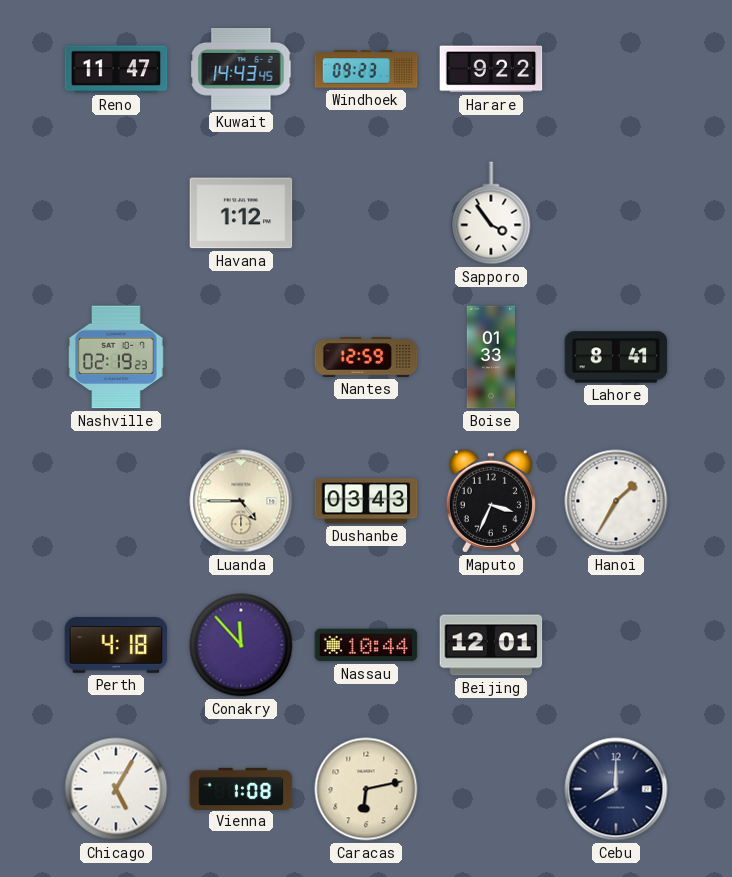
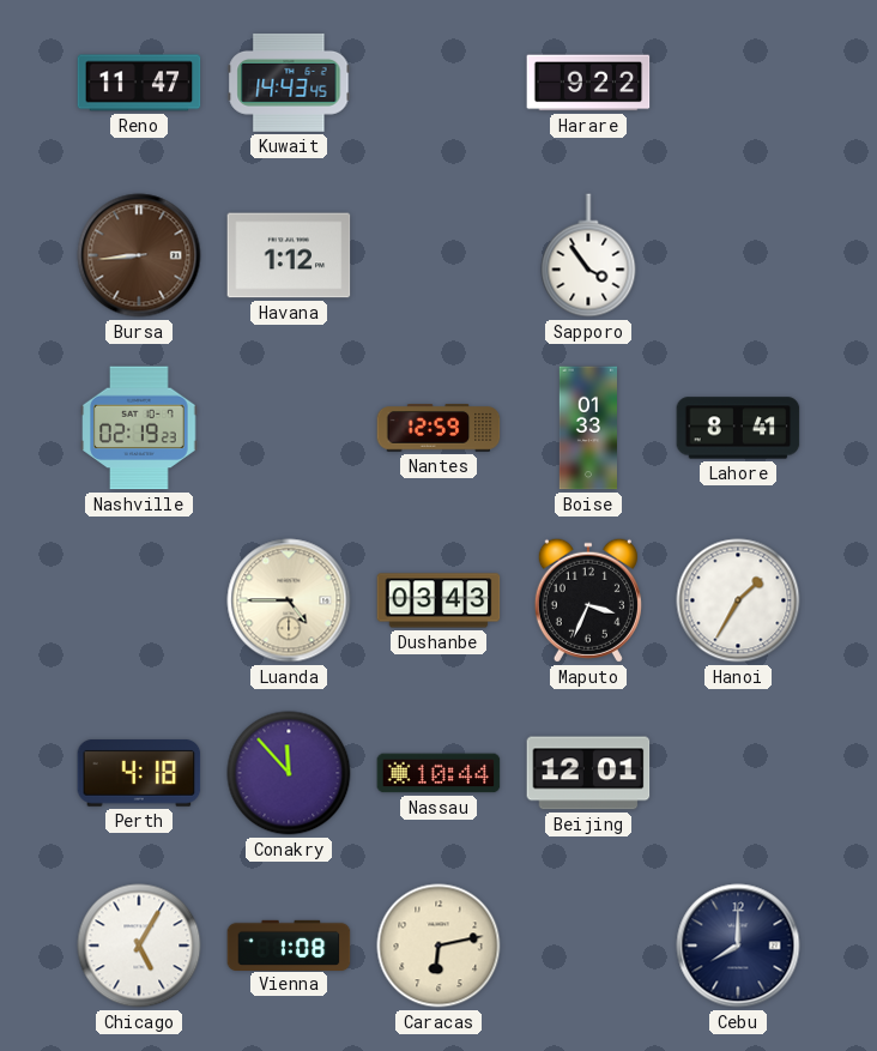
Windhoek: 09:23 -> none
Bursa: none -> 8:44
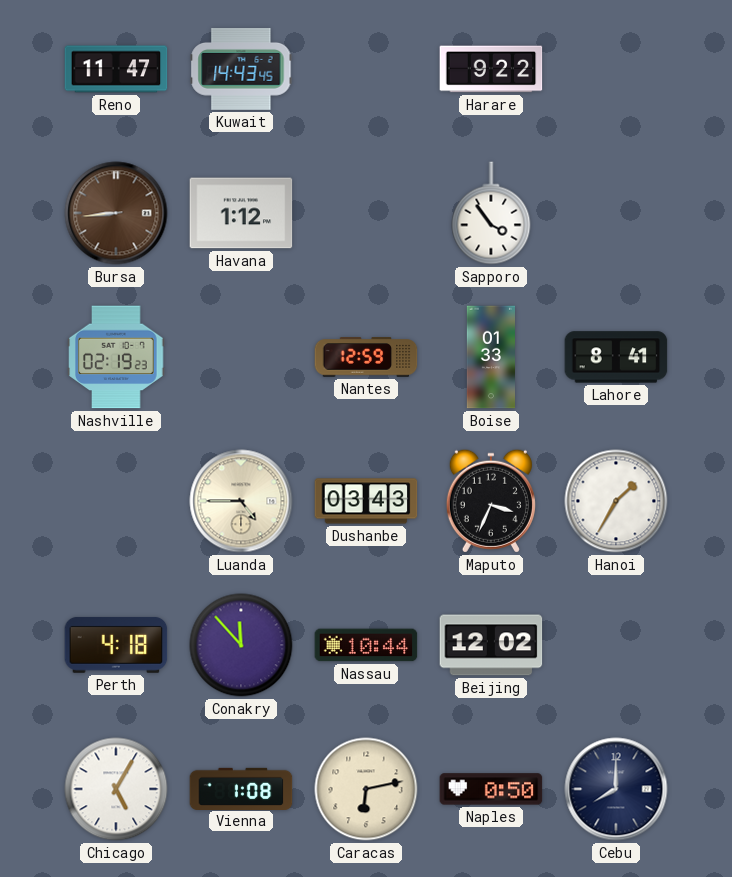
Beijing: 12:01 -> 12:02
Naples: none -> 0:50
